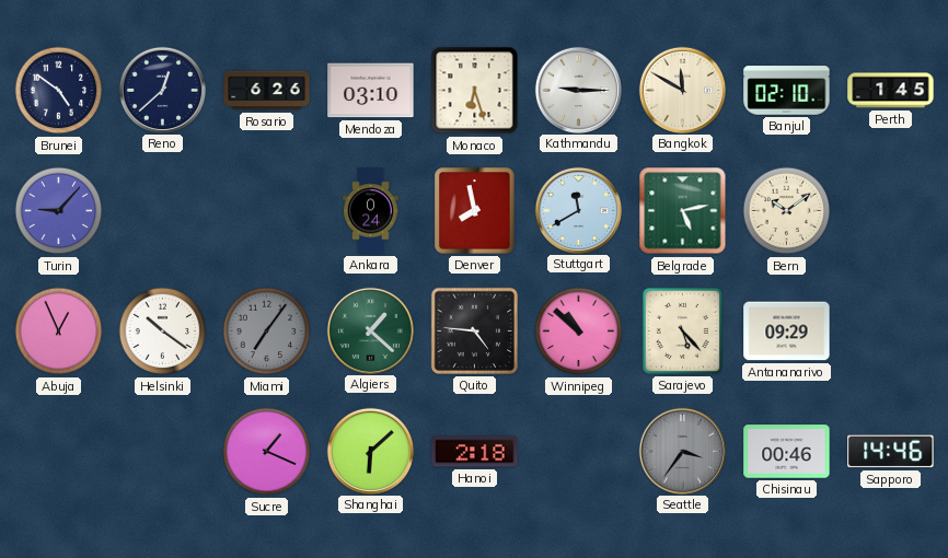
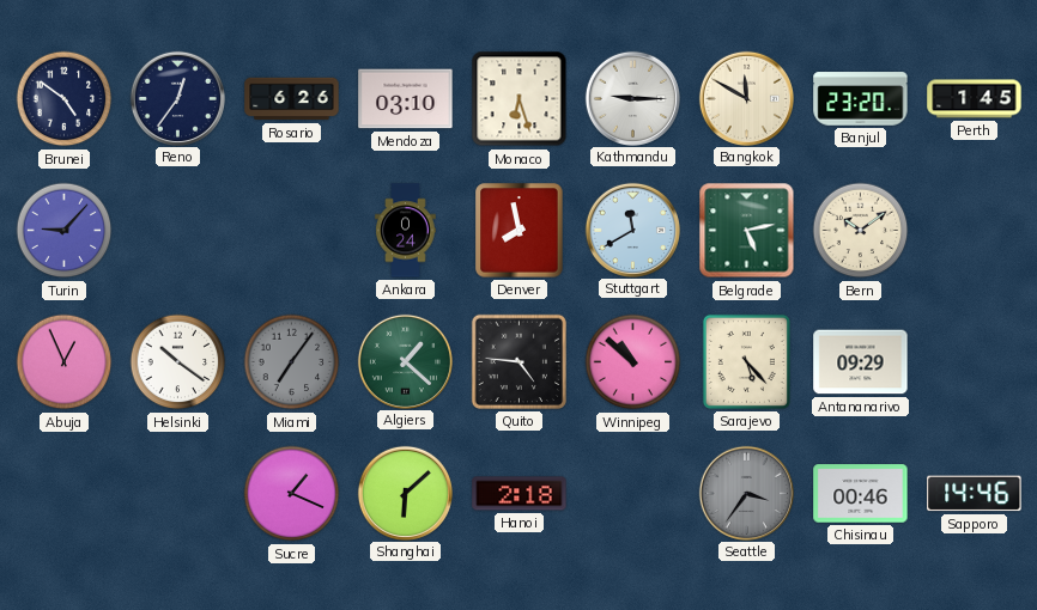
Reno: 12:38 -> 12:36
Banjul: 02:10 -> 23:20
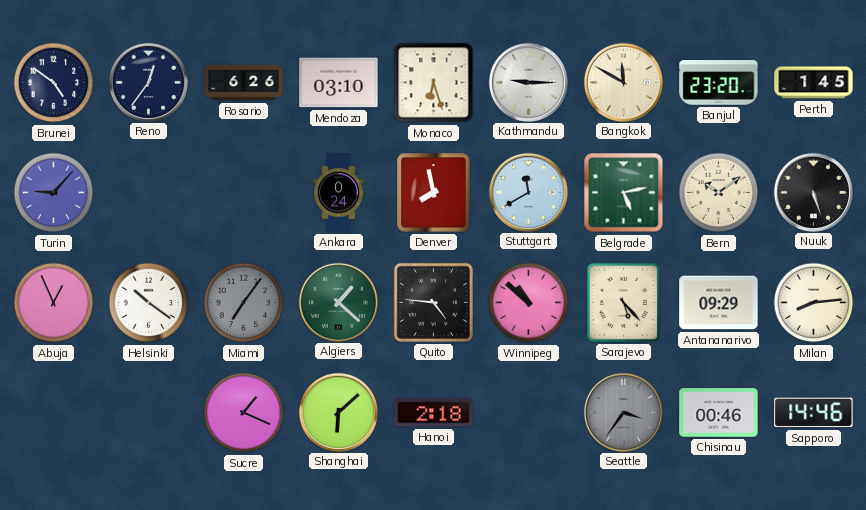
Nuuk: none -> 5:27
Milan: none -> 8:14
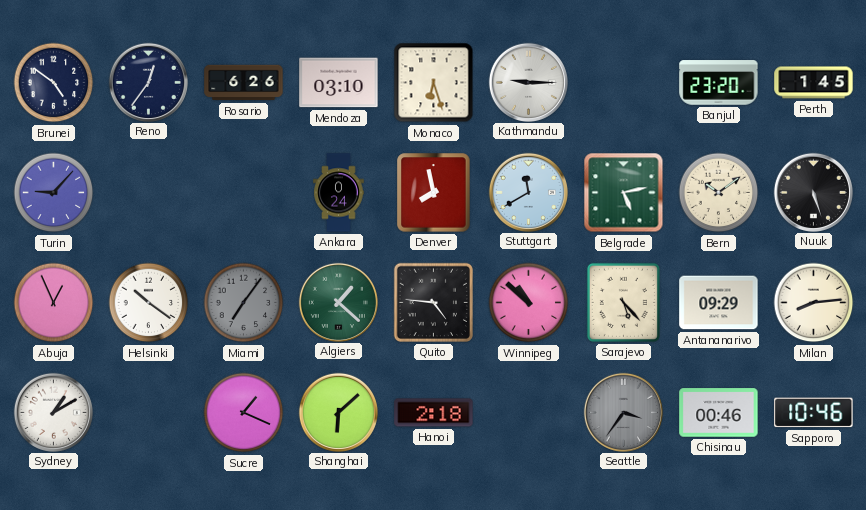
Bangkok: 11:50 -> none
Sydney: none -> 1:10
Sapporo: 14:46 -> 10:46
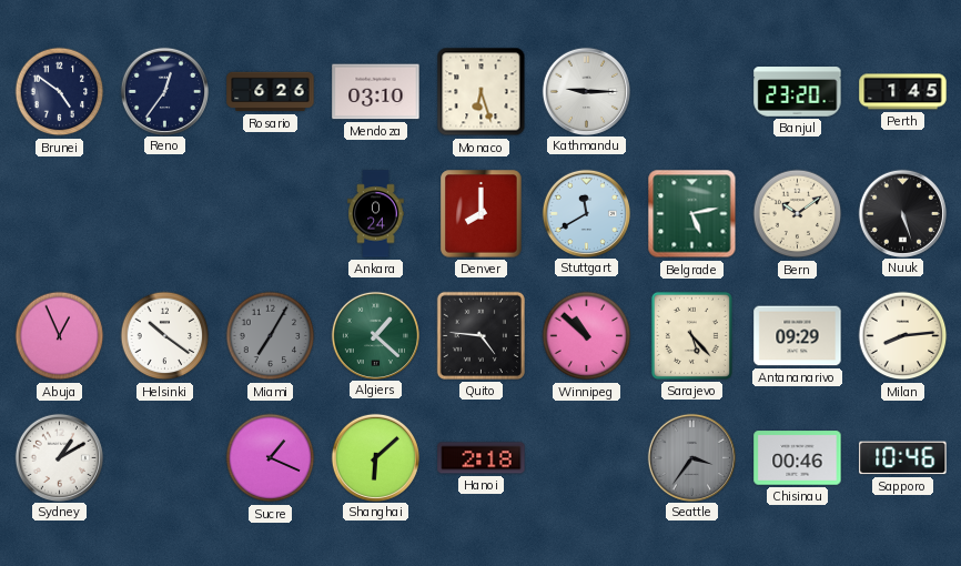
Turin: 9:07 -> none
Denver: 7:58 -> 8:00
Miami: 7:06 -> 7:05
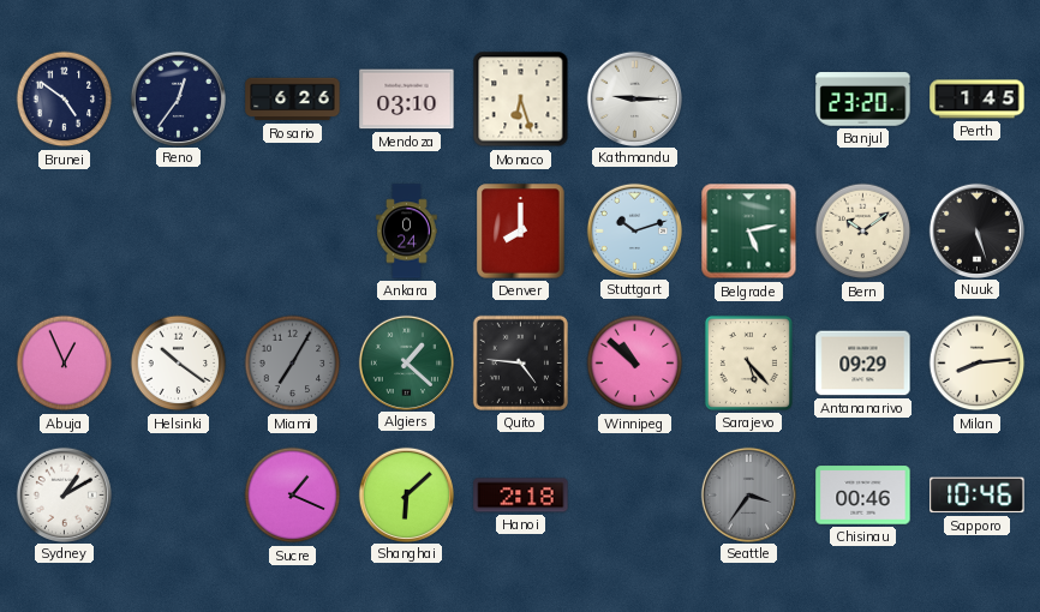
Stuttgart: 11:40 -> 10:12
